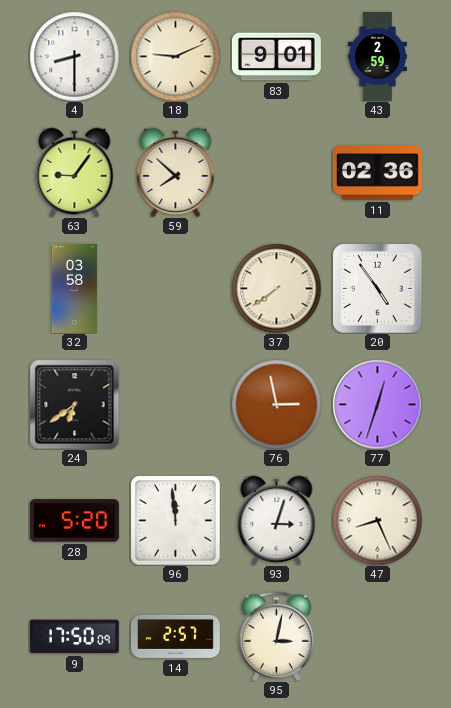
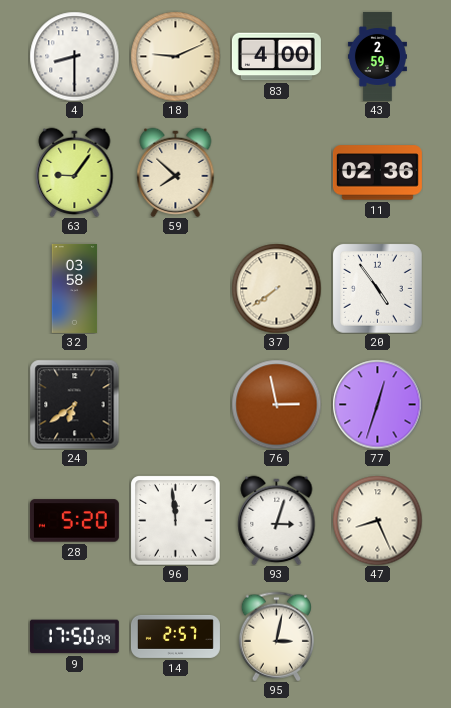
83: 9:01 -> 4:00
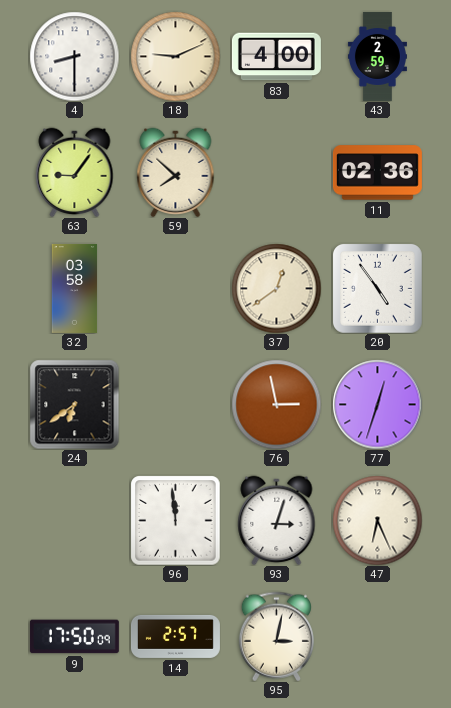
37: 7:39 -> 12:39
28: 5:20 -> none
47: 8:26 -> 6:26
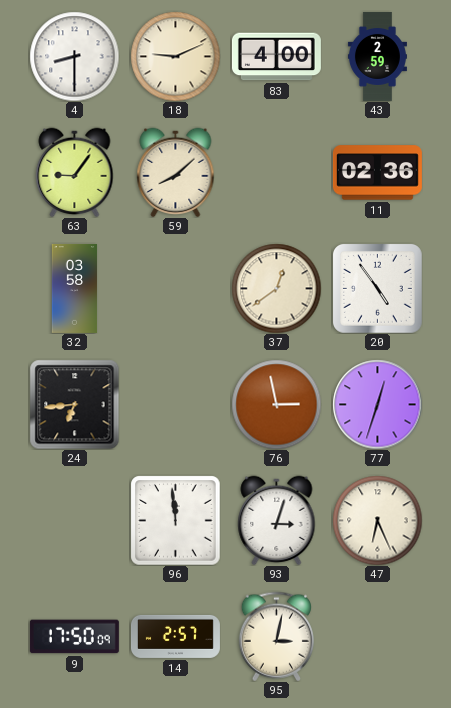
59: 7:52 -> 8:08
24: 6:39 -> 6:44
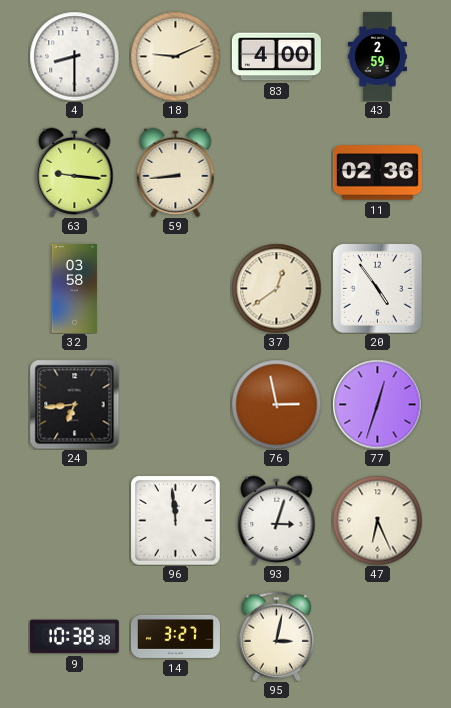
63: 9:06 -> 9:16
59: 8:08 -> 8:44
9: 17:50 -> 10:38
14: 2:57 -> 3:27
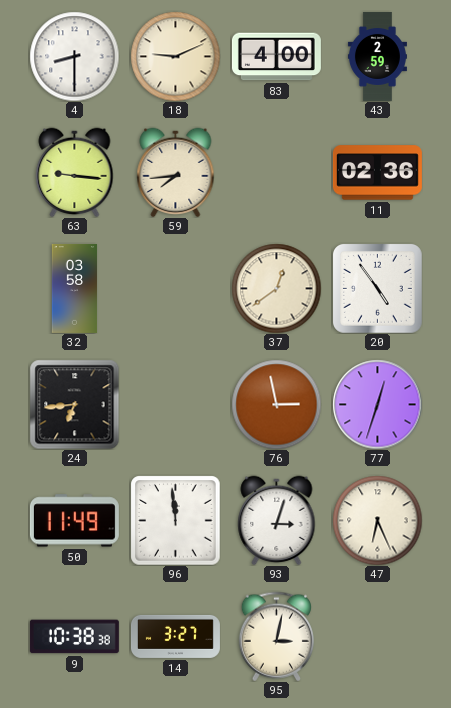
59: 8:44 -> 7:44
50: none -> 11:49
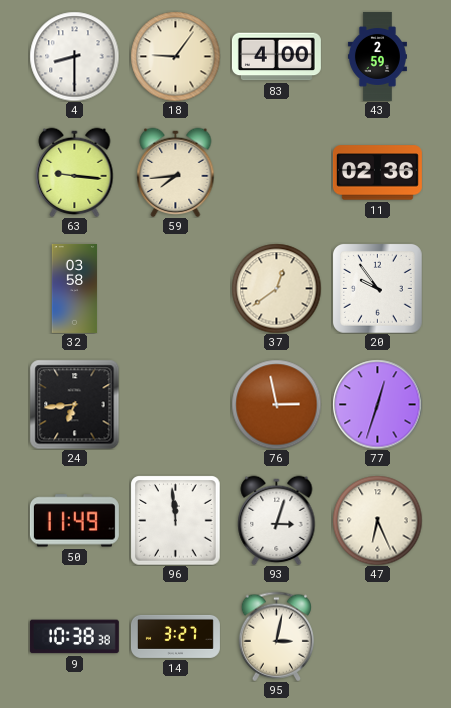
18: 9:11 -> 9:06
20: 4:54 -> 9:54
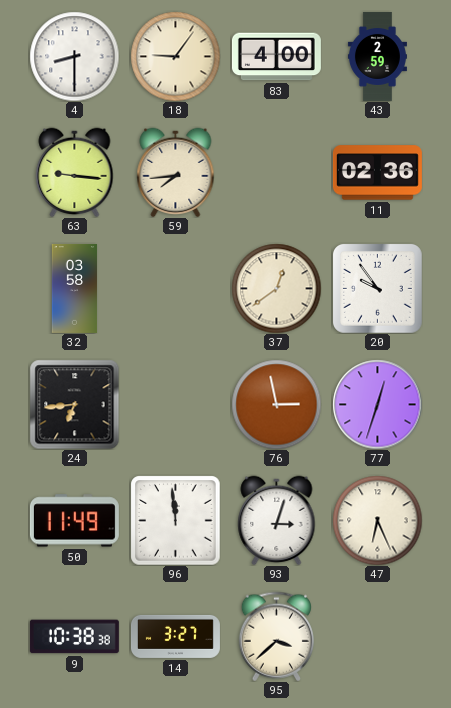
95: 3:02 -> 3:38
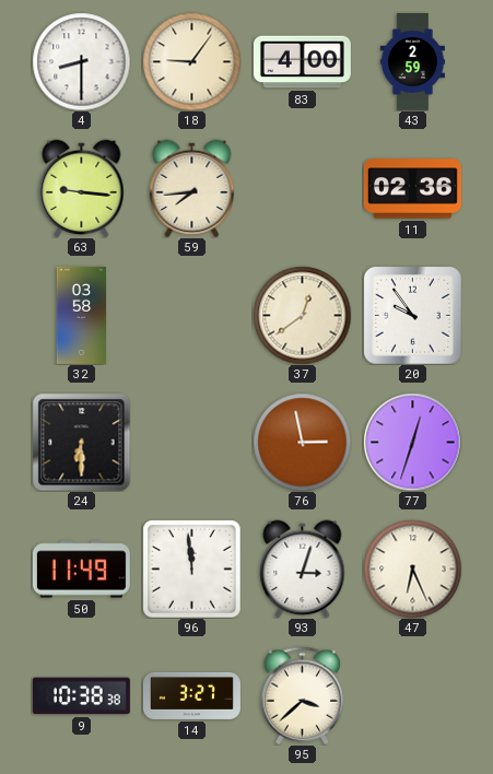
24: 6:44 -> 6:30
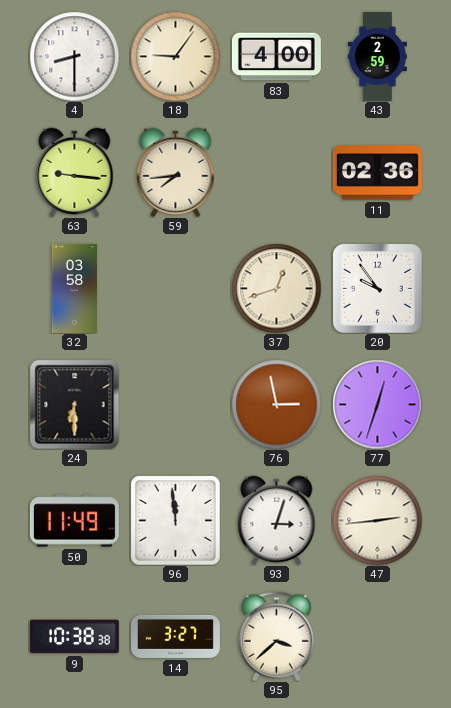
37: 12:39 -> 12:42
47: 6:26 -> 2:44
